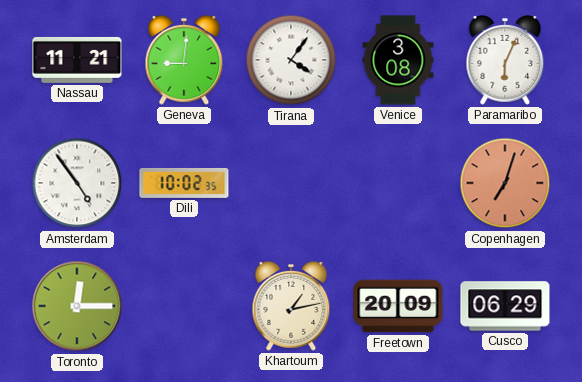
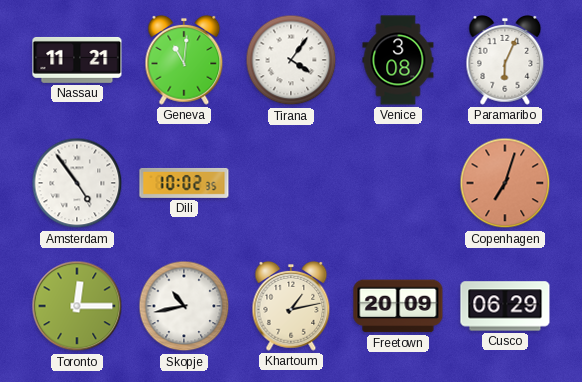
Geneva: 9:01 -> 11:01
Skopje: none -> 10:43
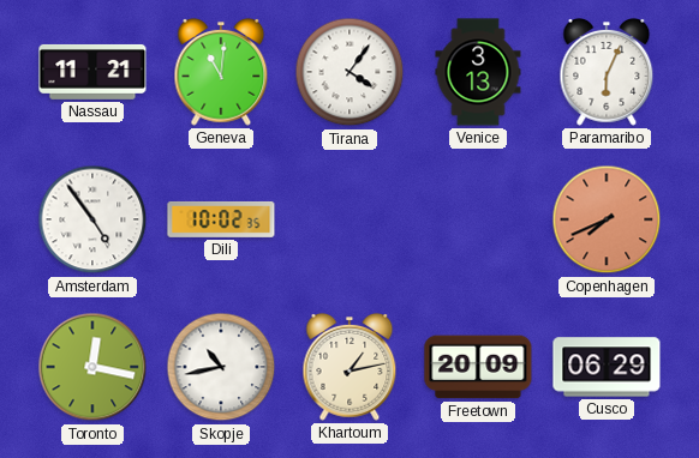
Venice: 3:08 -> 3:13
Copenhagen: 7:03 -> 7:41
Toronto: 12:15 -> 12:17
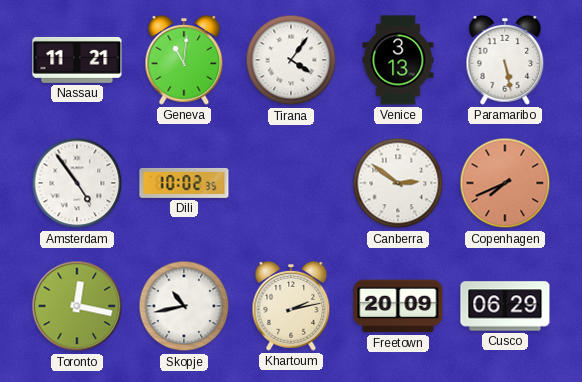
Paramaribo: 6:04 -> 5:28
Canberra: none -> 2:51
Khartoum: 1:13 -> 2:13
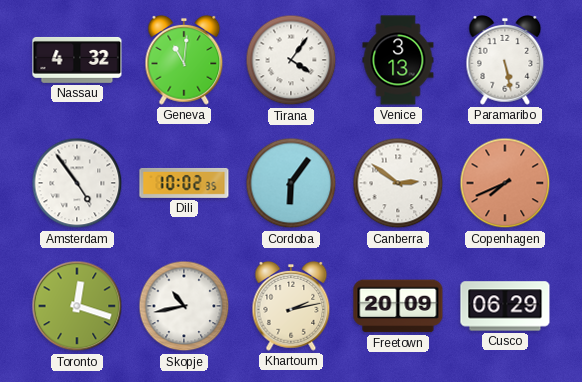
Nassau: 11:21 -> 4:32
Cordoba: none -> 6:06
Toronto: 12:17 -> 12:18
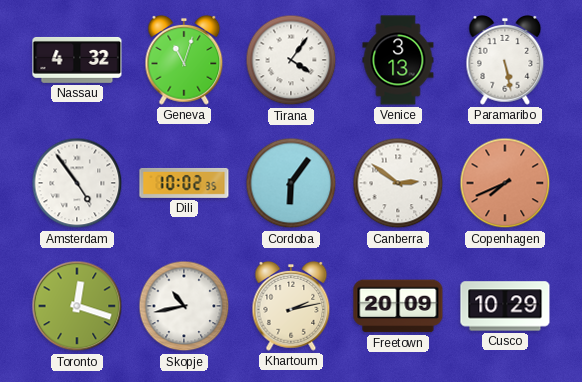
Geneva: 11:01 -> 11:03
Cusco: 06:29 -> 10:29
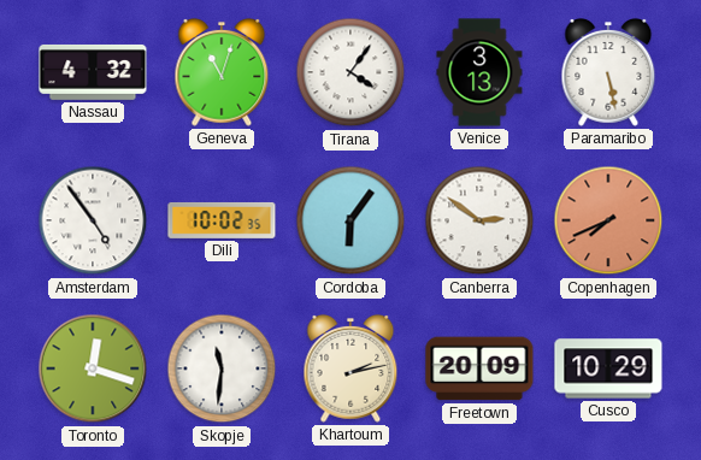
Skopje: 10:43 -> 11:31
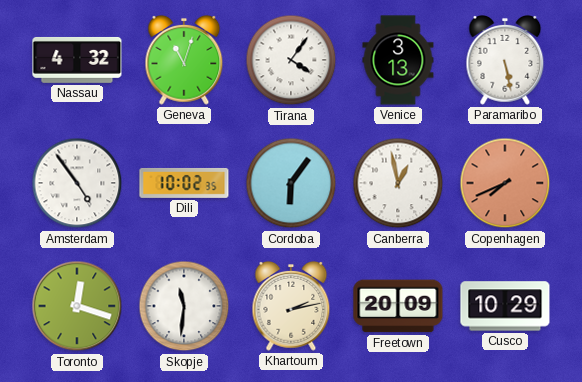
Canberra: 2:51 -> 12:58
